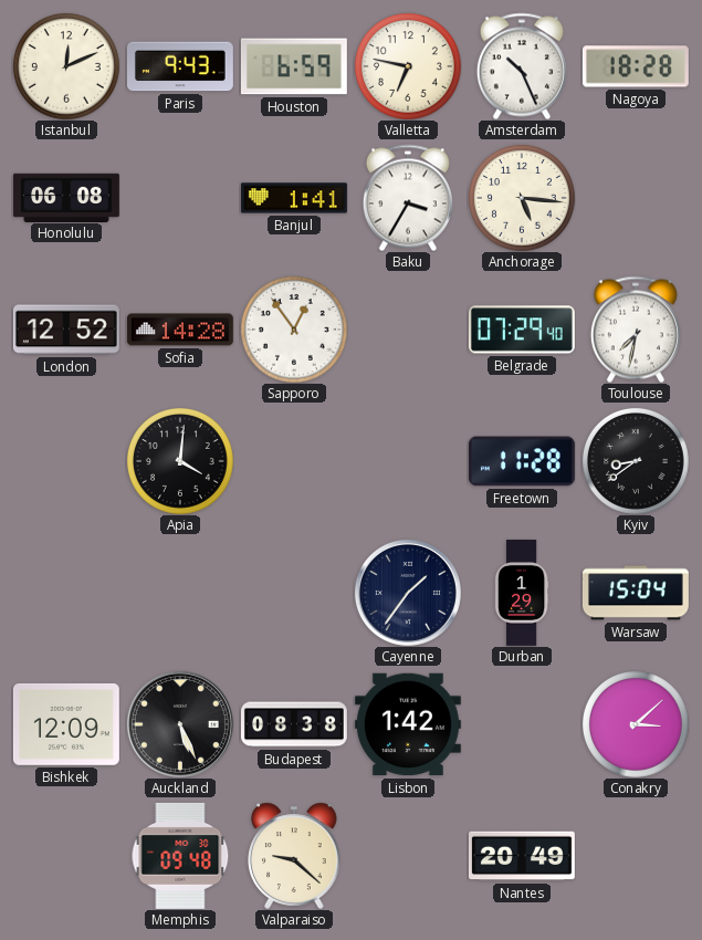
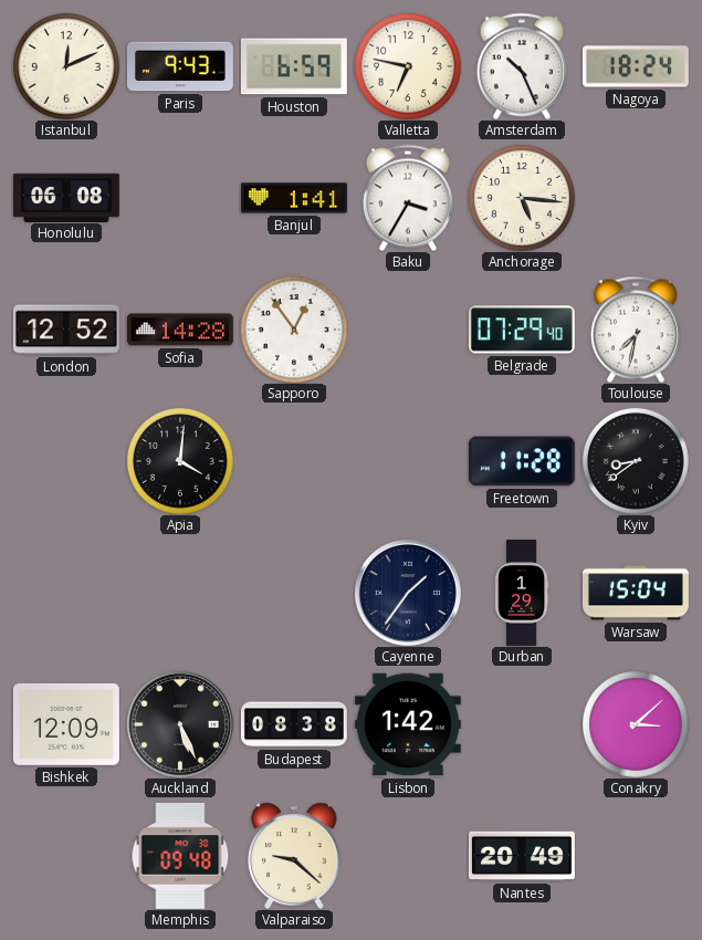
Nagoya: 18:28 -> 18:24
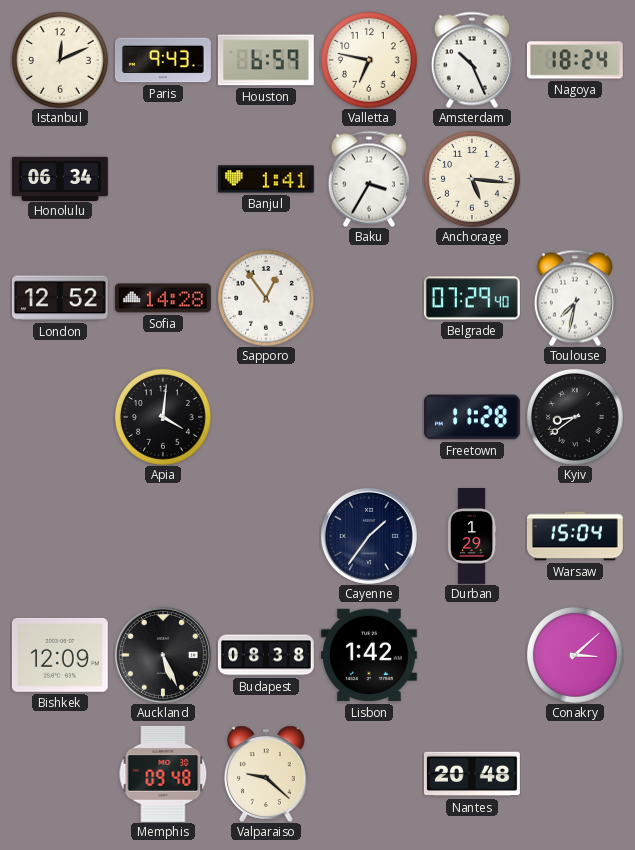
Honolulu: 06:08 -> 06:34
Nantes: 20:49 -> 20:48
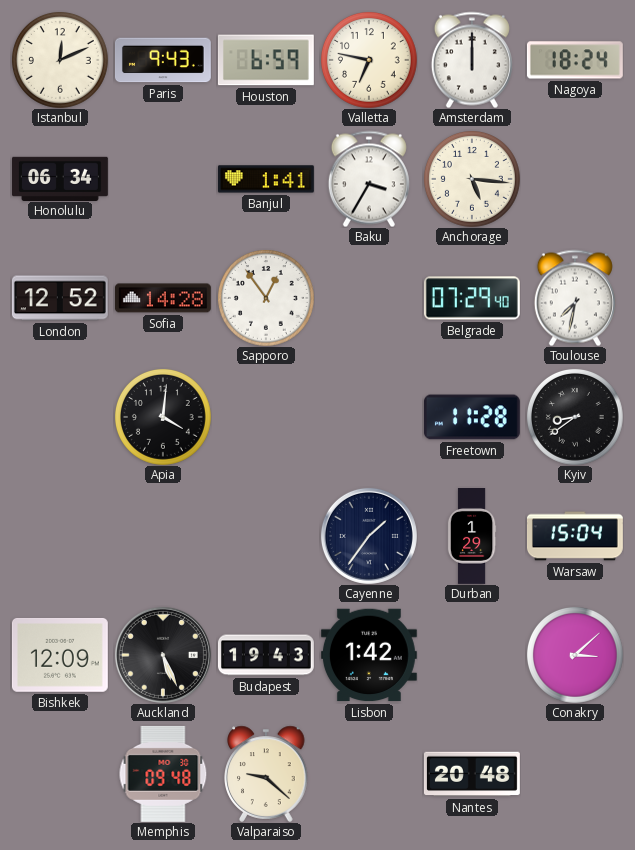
Amsterdam: 10:26 -> 12:00
Budapest: 08:38 -> 19:43
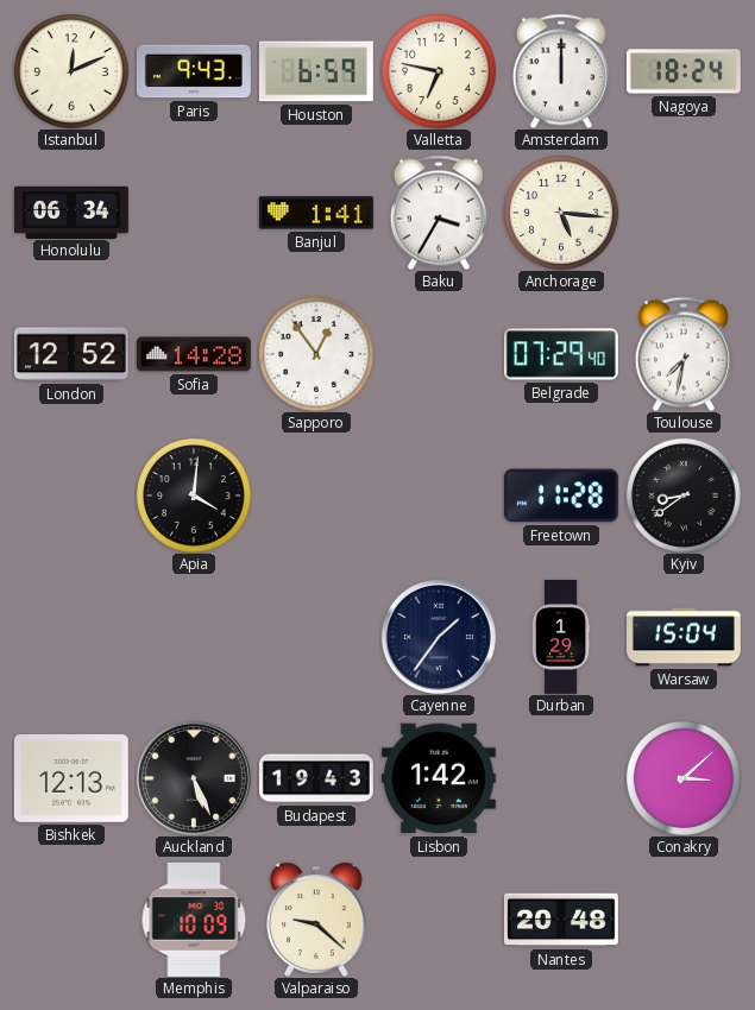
Bishkek: 12:09 -> 12:13
Memphis: 09:48 -> 10:09
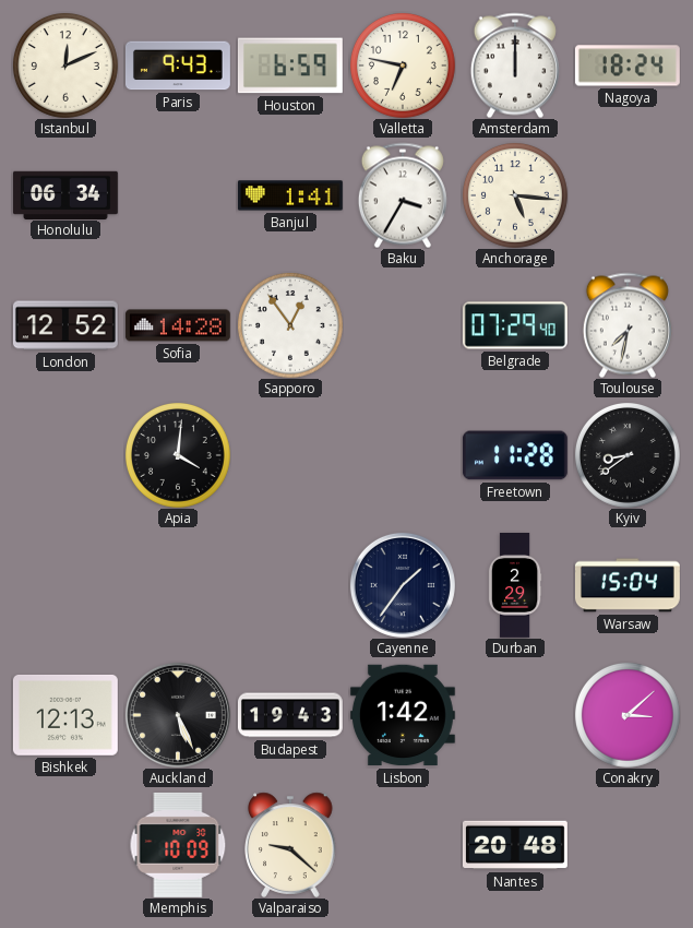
Durban: 1:29 -> 2:29
